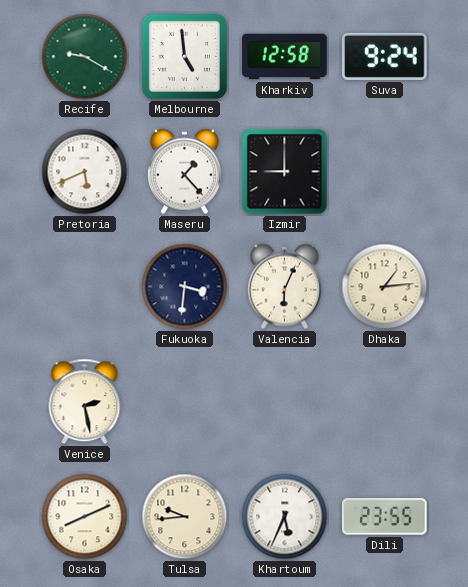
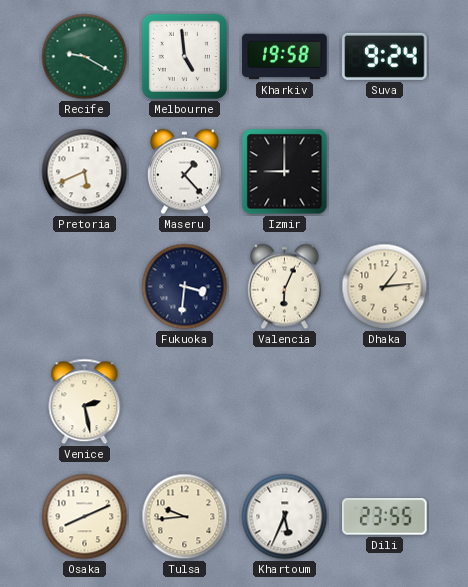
Kharkiv: 12:58 -> 19:58
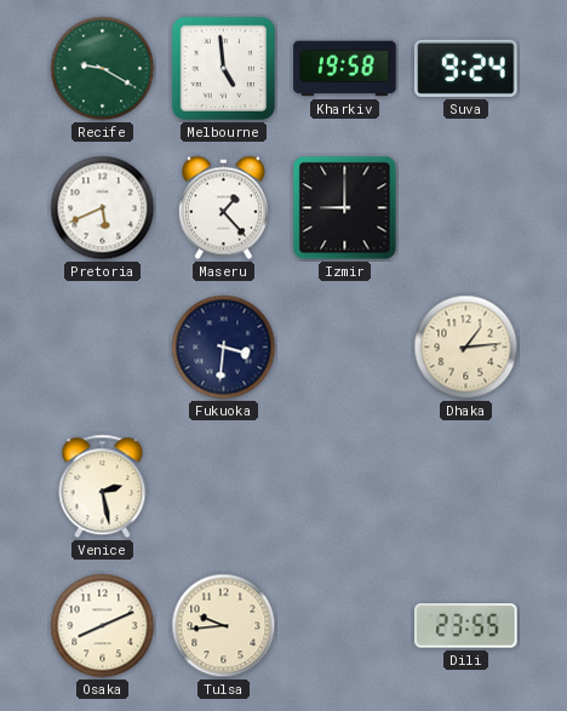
Valencia: 6:04 -> none
Khartoum: 5:34 -> none
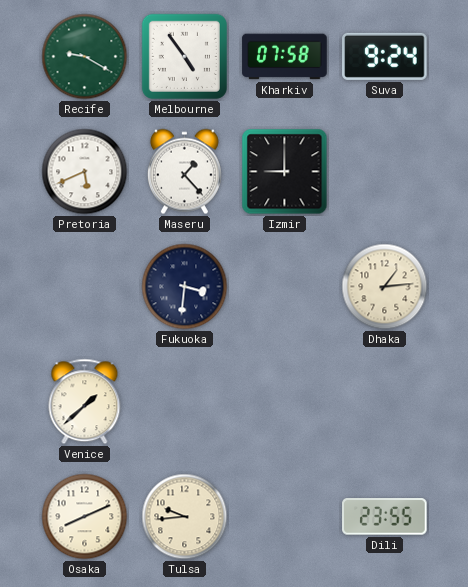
Melbourne: 4:59 -> 4:54
Kharkiv: 19:58 -> 07:58
Venice: 2:28 -> 1:38
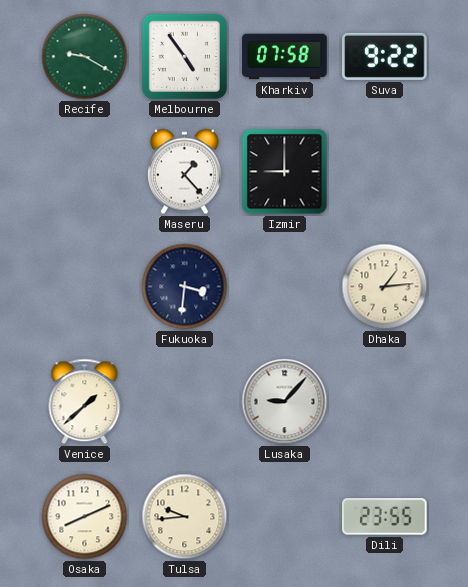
Suva: 9:24 -> 9:22
Pretoria: 5:41 -> none
Lusaka: none -> 9:07
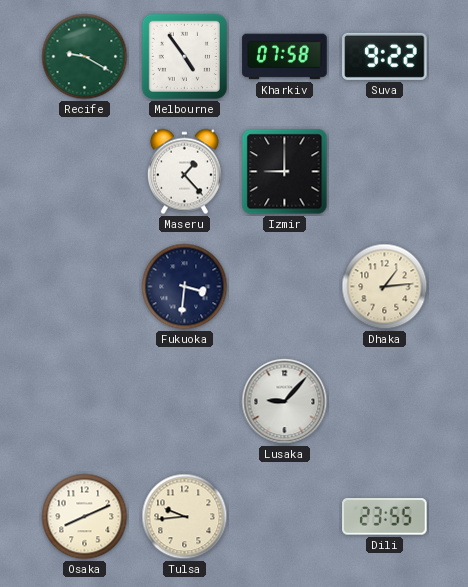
Venice: 1:38 -> none
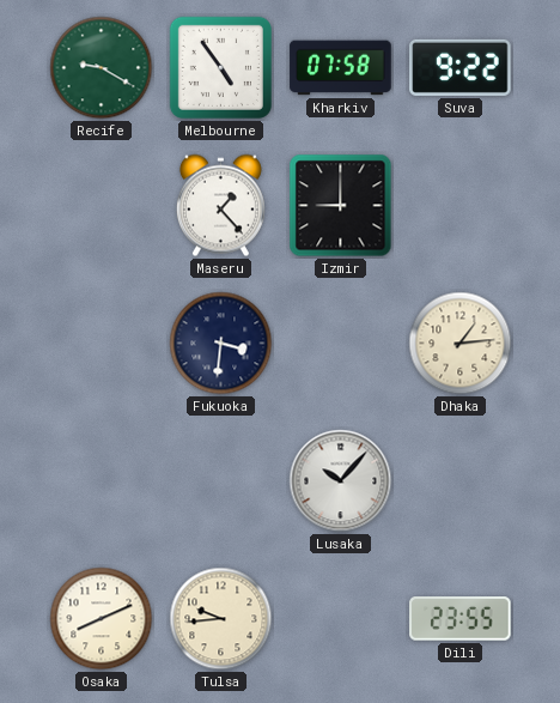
Lusaka: 9:07 -> 10:07
